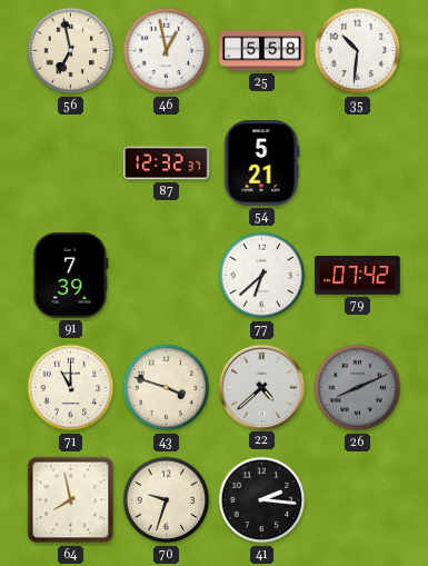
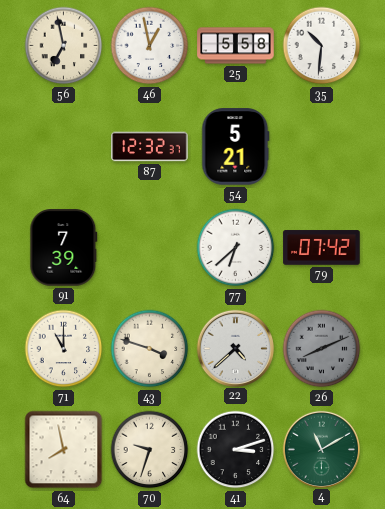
41: 2:16 -> 3:12
4: none -> 11:10
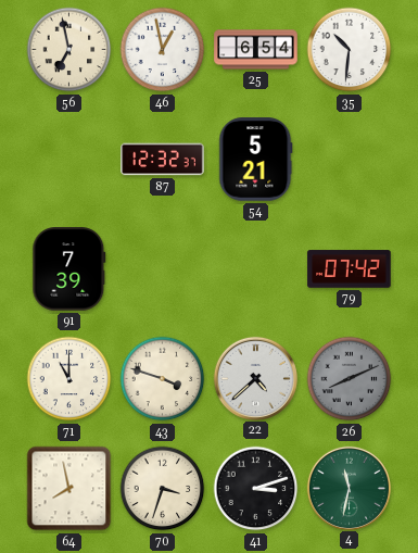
25: 5:58 -> 6:54
77: 6:38 -> none
70: 9:33 -> 3:33
4: 11:10 -> 11:32
